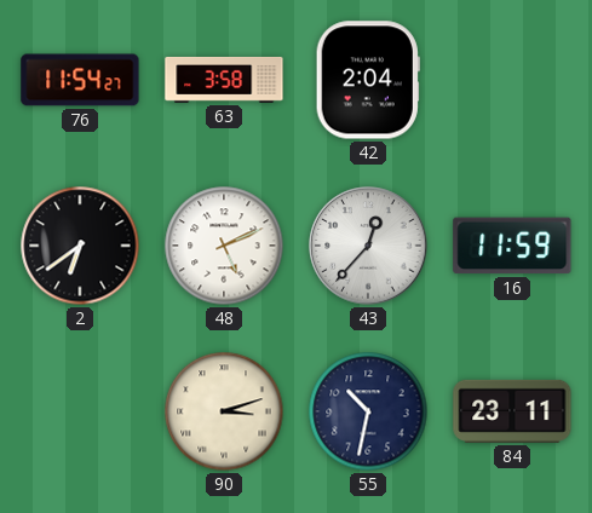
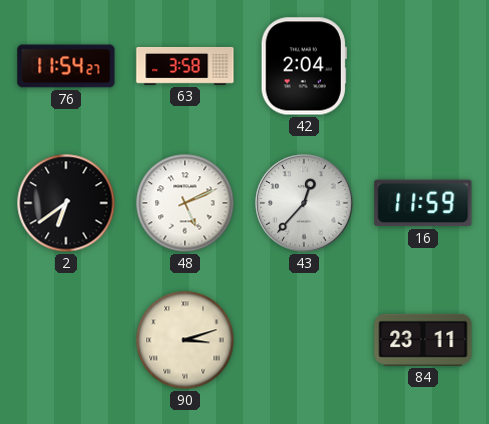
55: 10:32 -> none
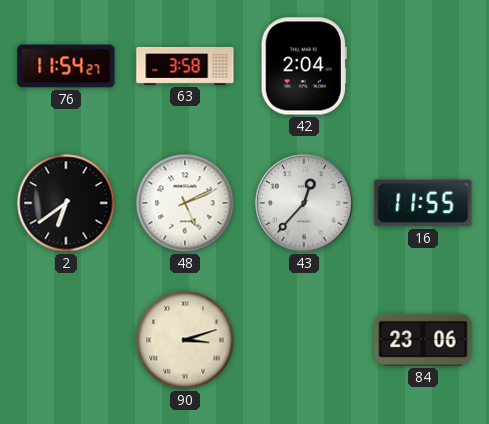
16: 11:59 -> 11:55
84: 23:11 -> 23:06
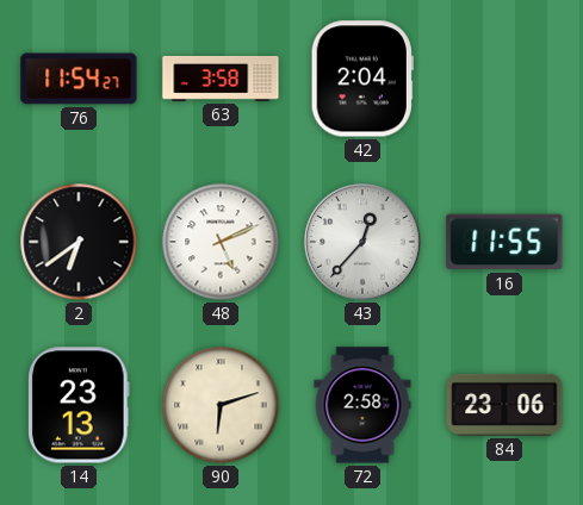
14: none -> 23:13
90: 3:12 -> 6:12
72: none -> 2:58
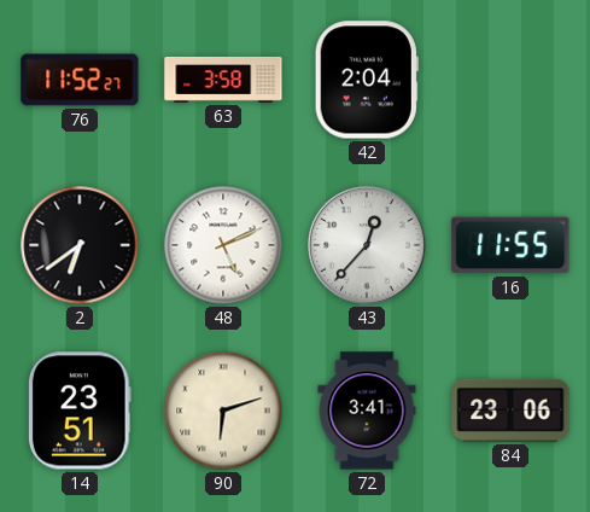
76: 11:54 -> 11:52
14: 23:13 -> 23:51
72: 2:58 -> 3:41
